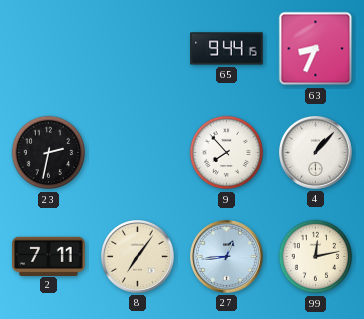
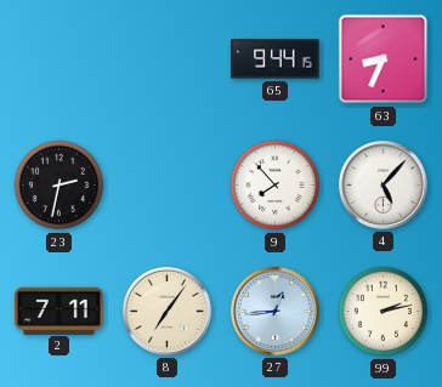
4: 1:07 -> 5:07
99: 12:13 -> 2:13
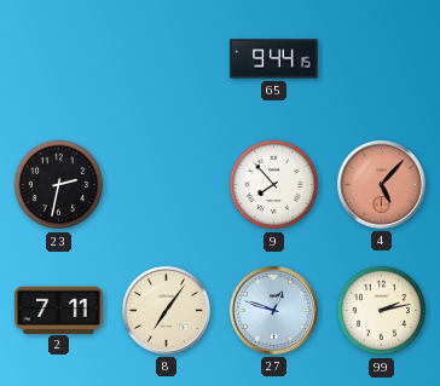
63: 8:34 -> none
4 dial: white -> salmon
27: 12:44 -> 12:48
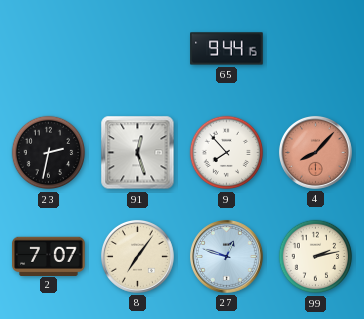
91: none -> 12:27
4: 5:07 -> 8:07
2: 7:11 -> 7:07
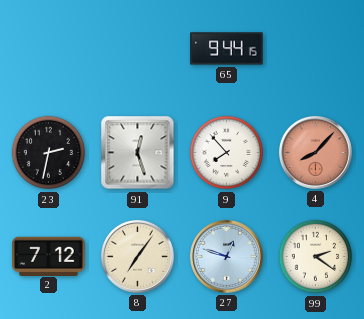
2: 7:07 -> 7:12
99: 2:13 -> 2:21
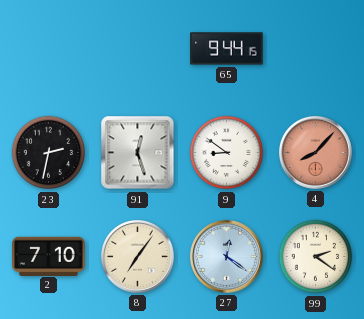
9: 7:53 -> 8:51
2: 7:12 -> 7:10
27: 12:48 -> 12:21
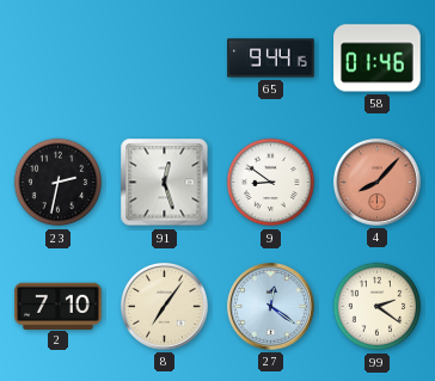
58: none -> 01:46
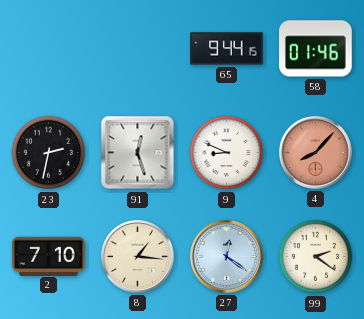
9: 8:51 -> 8:49
8: 7:06 -> 1:16
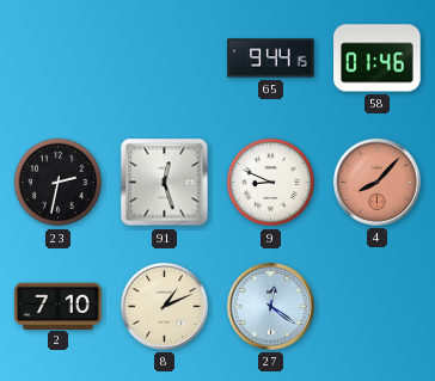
8: 1:16 -> 1:11
99: 2:21 -> none
